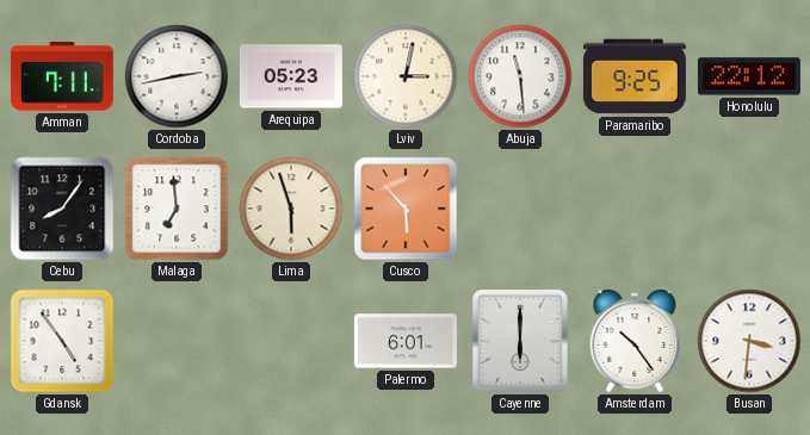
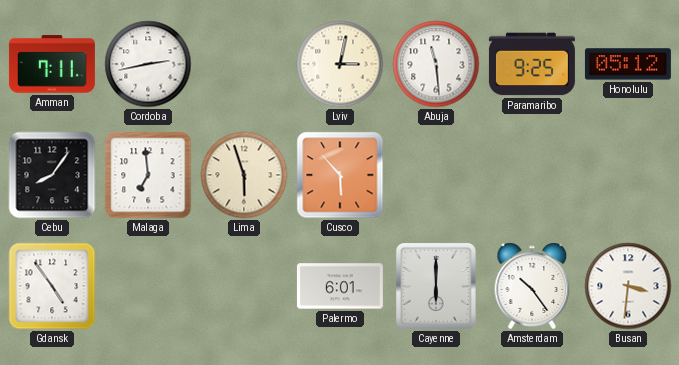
Arequipa: 05:23 -> none
Honolulu: 22:12 -> 05:12
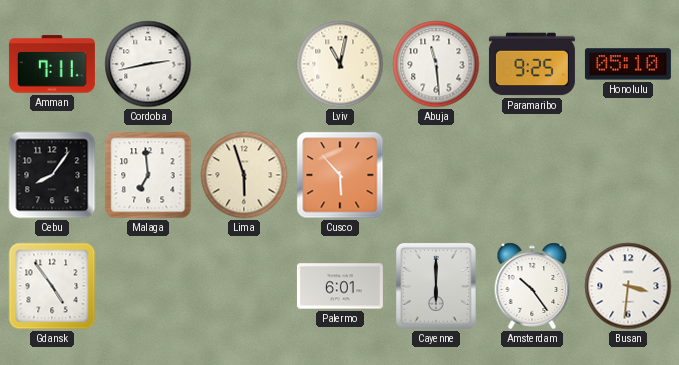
Lviv: 3:02 -> 11:02
Honolulu: 05:12 -> 05:10
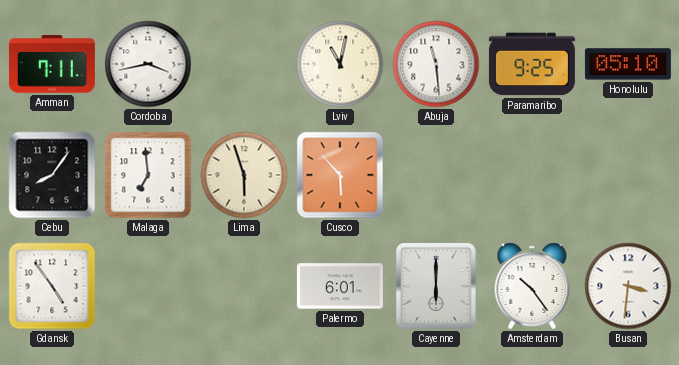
Cordoba: 2:43 -> 3:43
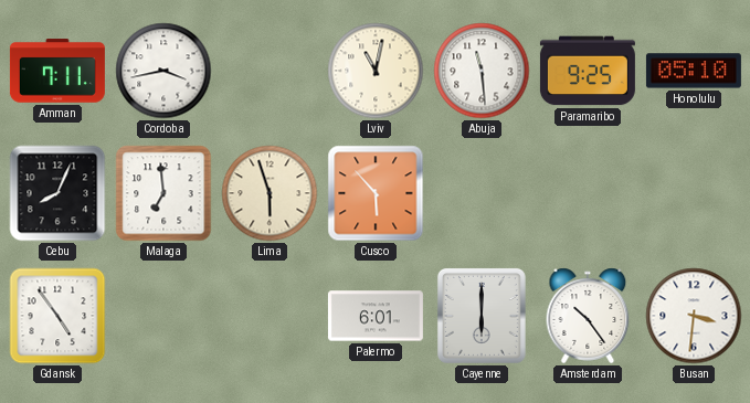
Cebu: 8:06 -> 8:04
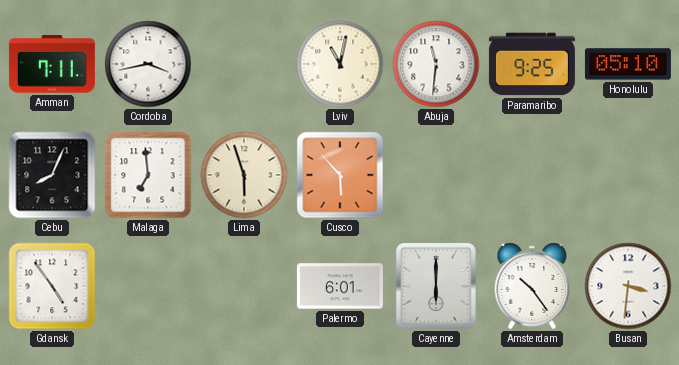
Abuja: 11:29 -> 11:31
